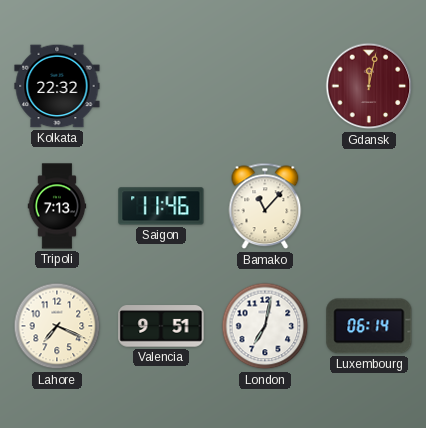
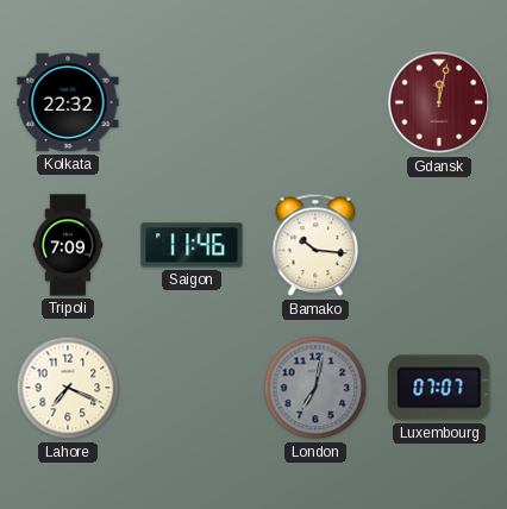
Tripoli: 7:13 -> 7:09
Bamako: 11:07 -> 10:16
Valencia: 9:51 -> none
London dial: white -> grey
Luxembourg: 06:14 -> 07:07
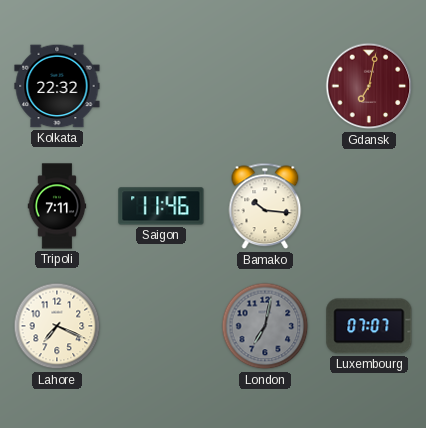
Gdansk: 12:02 -> 7:02
Tripoli: 7:09 -> 7:11
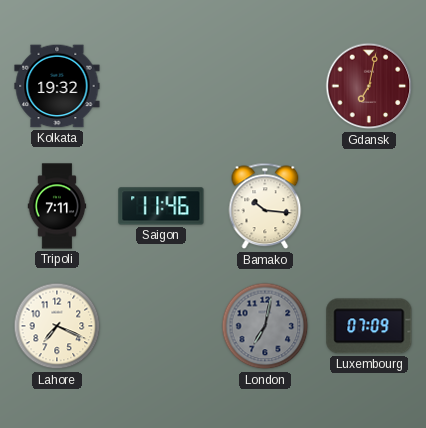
Kolkata: 22:32 -> 19:32
Luxembourg: 07:07 -> 07:09
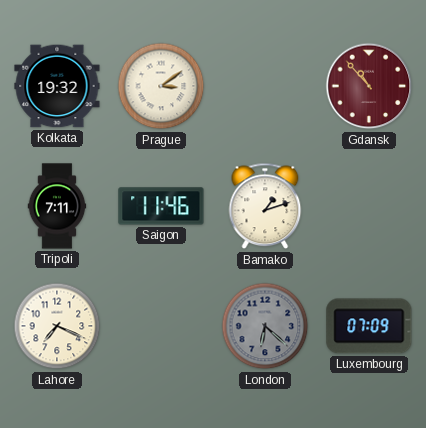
Prague: none -> 3:09
Gdansk: 7:02 -> 10:53
Bamako: 10:16 -> 1:12
London: 7:02 -> 6:22
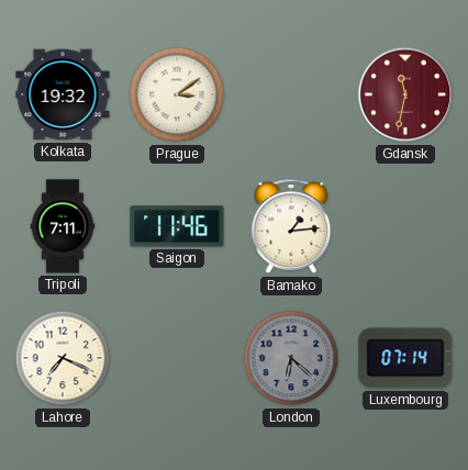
Gdansk: 10:53 -> 11:32
Bamako: 1:12 -> 1:14
Luxembourg: 07:09 -> 07:14
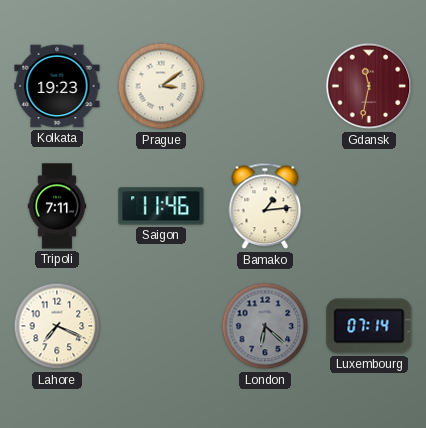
Kolkata: 19:32 -> 19:23
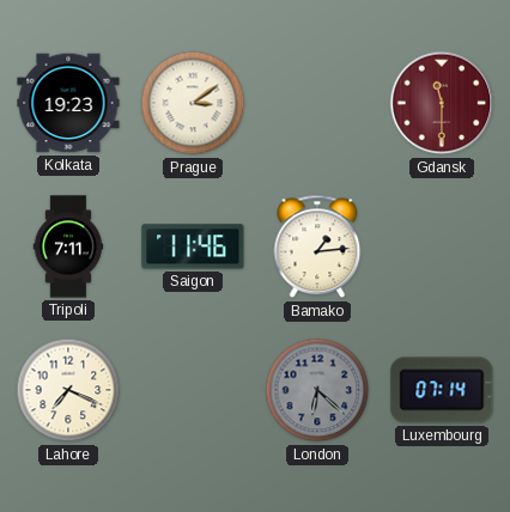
Gdansk: 11:32 -> 11:30
